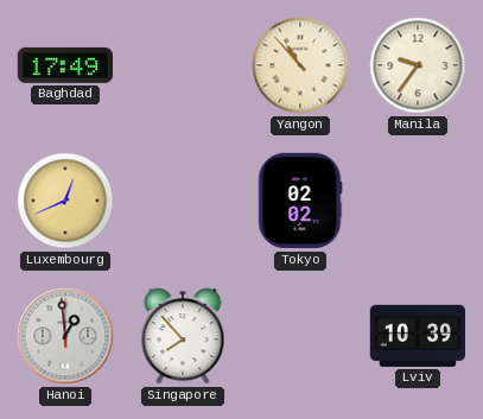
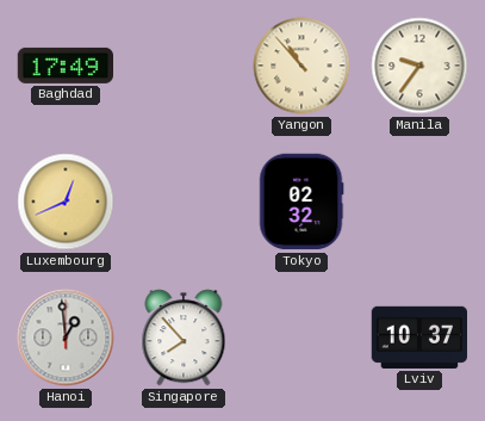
Tokyo: 02:02 -> 02:32
Lviv: 10:39 -> 10:37
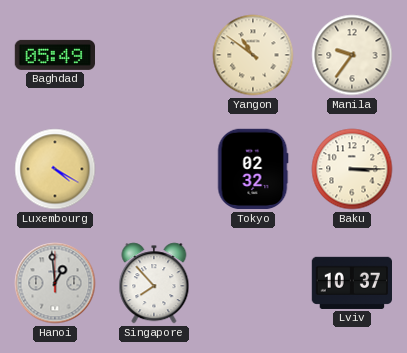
Baghdad: 17:49 -> 05:49
Yangon: 10:53 -> 10:51
Luxembourg: 12:41 -> 4:20
Baku: none -> 3:15
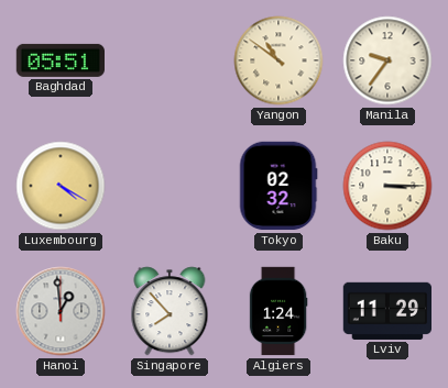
Baghdad: 05:49 -> 05:51
Algiers: none -> 1:24
Lviv: 10:37 -> 11:29
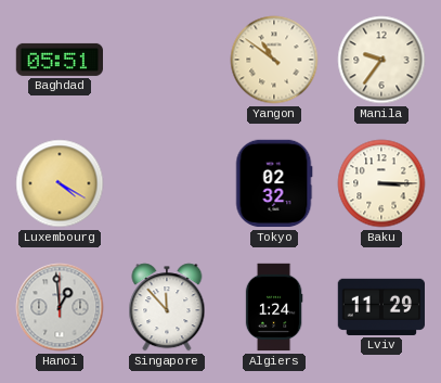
Singapore: 7:53 -> 11:53
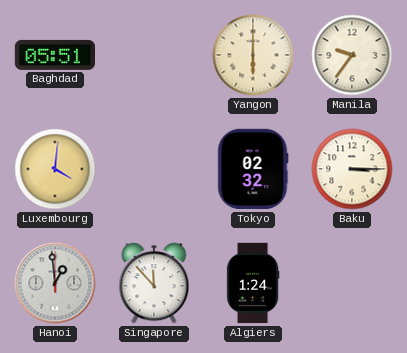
Yangon: 10:51 -> 6:00
Luxembourg: 4:20 -> 4:01
Lviv: 11:29 -> none
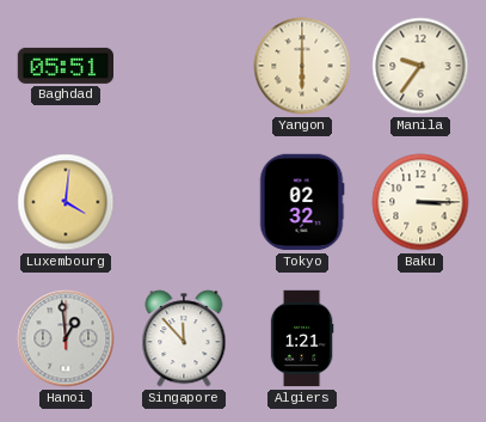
Algiers: 1:24 -> 1:21
